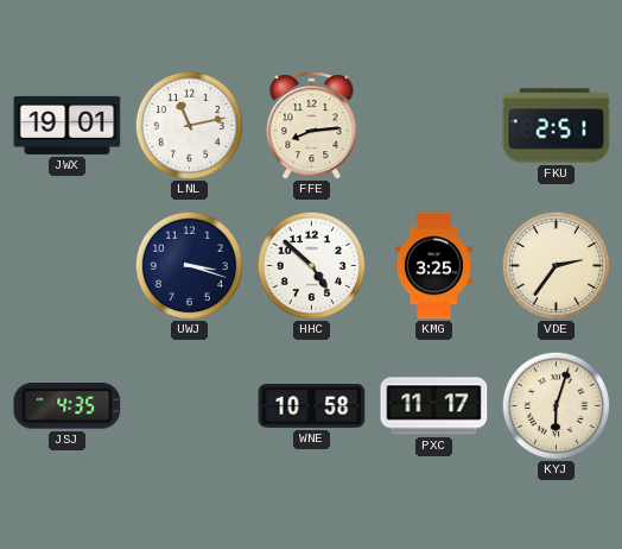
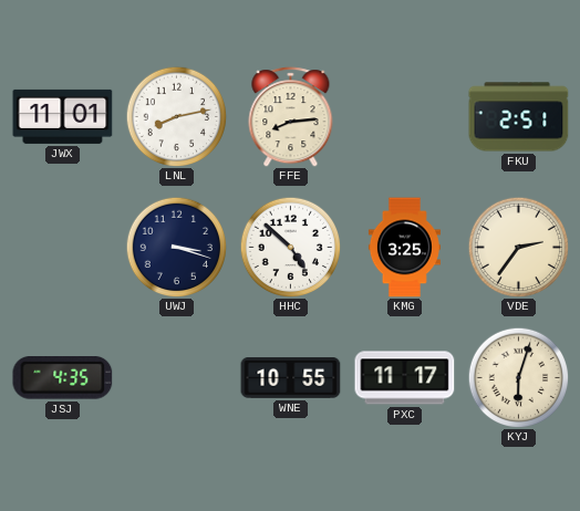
JWX: 19:01 -> 11:01
LNL: 11:13 -> 8:13
WNE: 10:58 -> 10:55
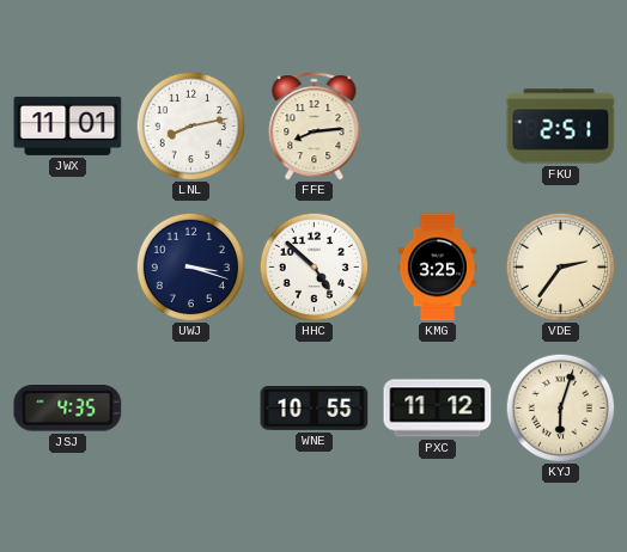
PXC: 11:17 -> 11:12
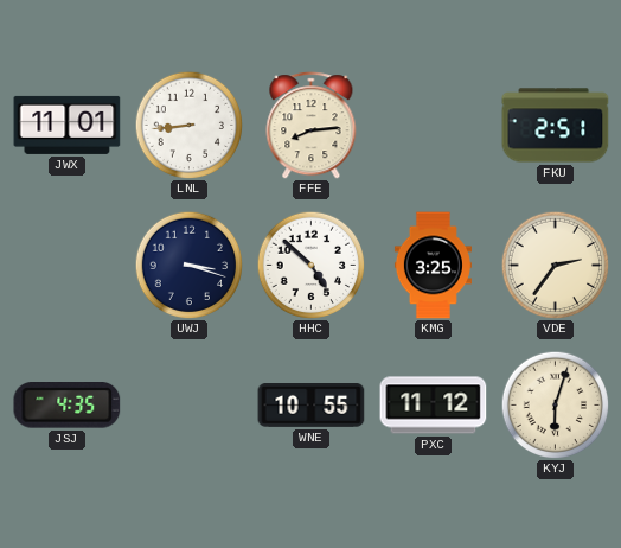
LNL: 8:13 -> 8:44
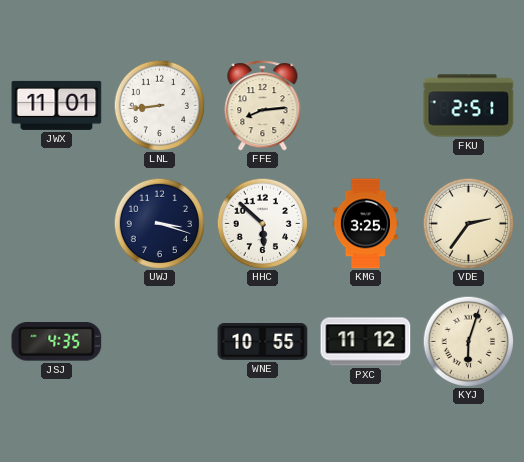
HHC: 4:52 -> 5:52
